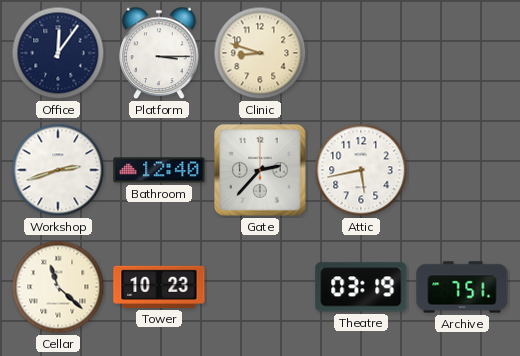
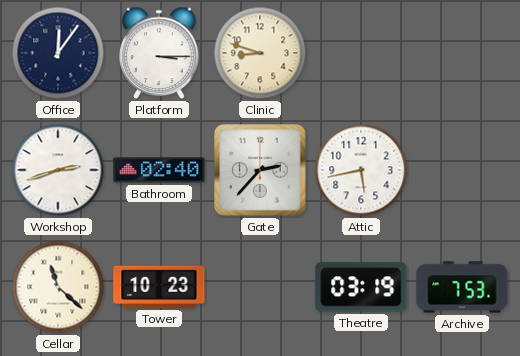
Bathroom: 12:40 -> 02:40
Archive: 7:51 -> 7:53
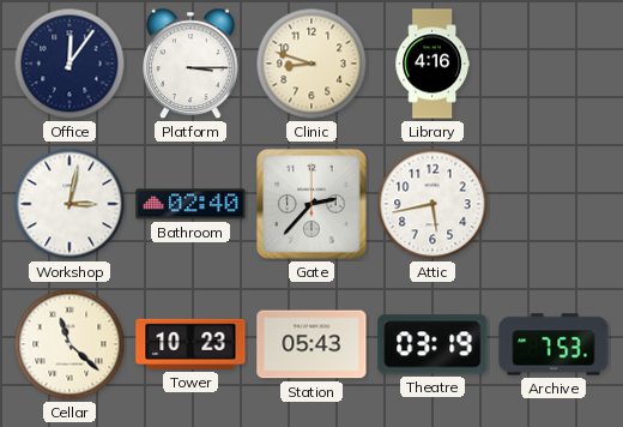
Library: none -> 4:16
Workshop: 2:42 -> 3:02
Station: none -> 05:43
